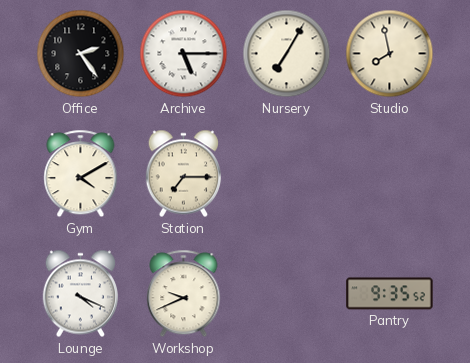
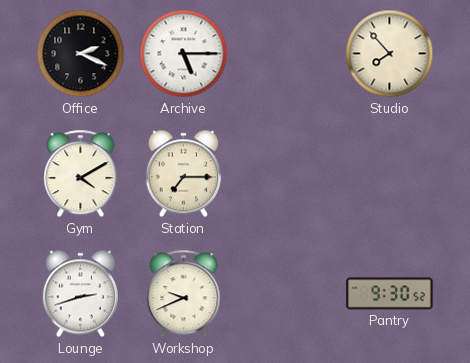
Office: 2:24 -> 2:19
Nursery: 7:05 -> none
Studio: 7:58 -> 7:53
Lounge: 4:19 -> 2:42
Pantry: 9:35 -> 9:30
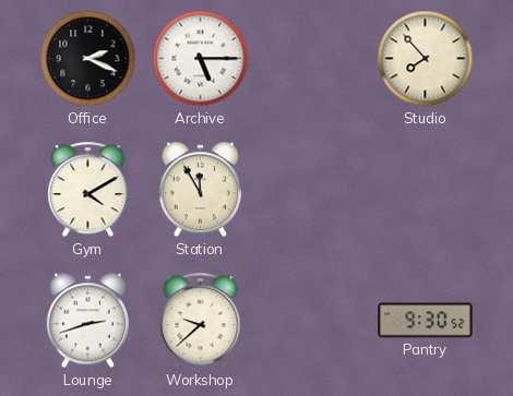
Station: 7:15 -> 11:55
Workshop: 9:41 -> 9:38
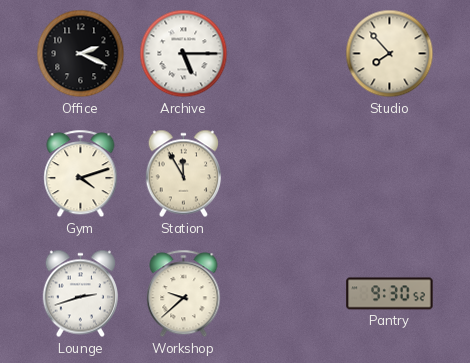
Gym: 4:10 -> 4:12
